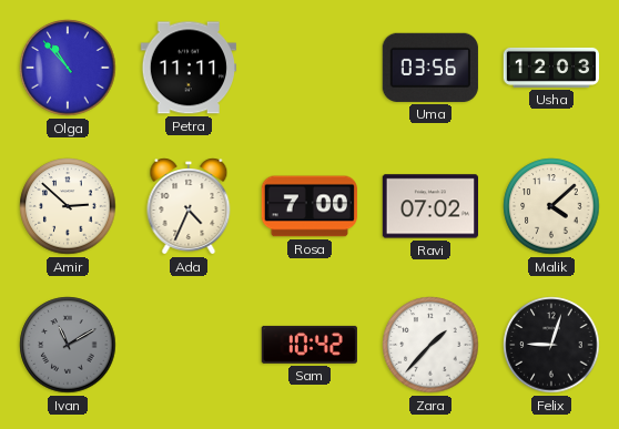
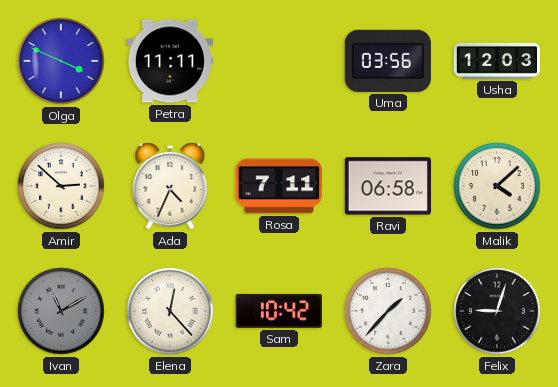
Olga: 10:53 -> 3:49
Rosa: 7:00 -> 7:11
Ravi: 07:02 -> 06:58
Elena: none -> 12:23
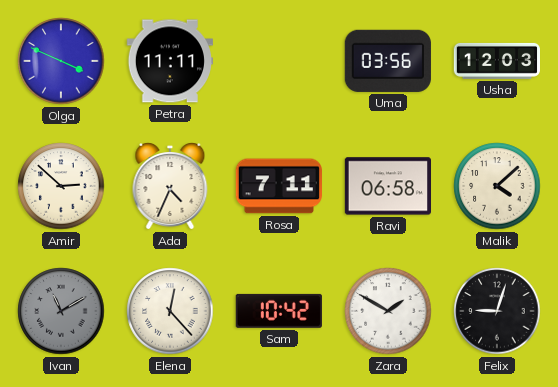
Zara: 1:37 -> 1:50
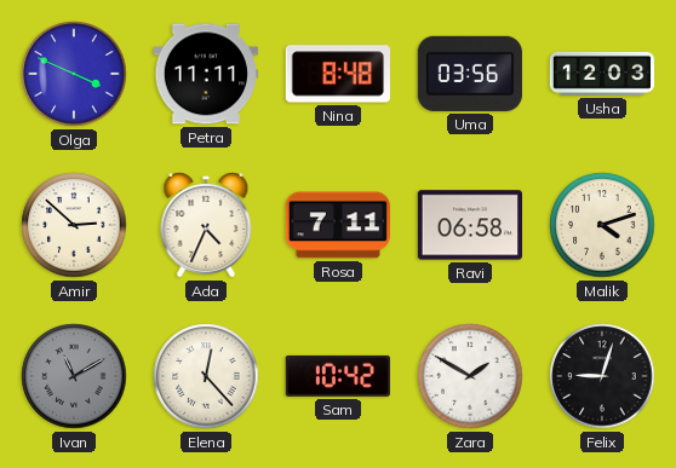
Nina: none -> 8:48
Malik: 4:08 -> 4:12
